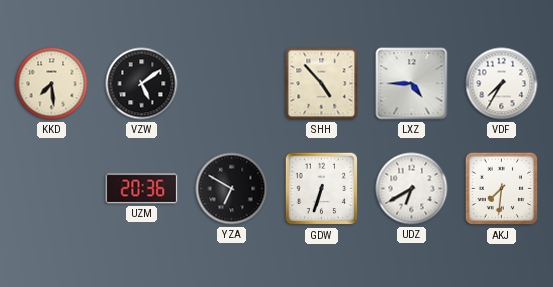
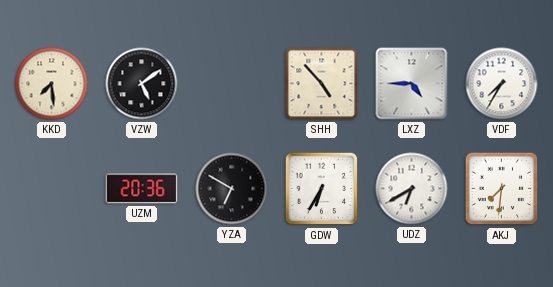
GDW: 6:33 -> 6:35
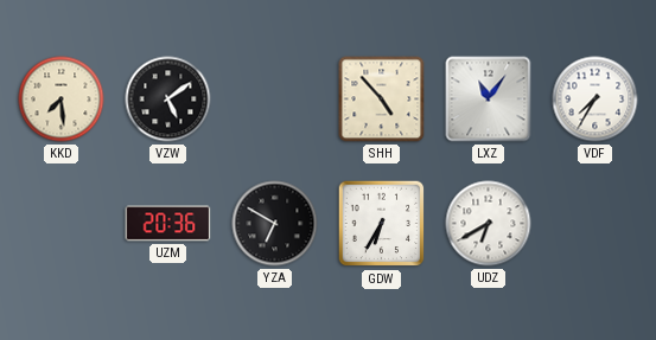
LXZ: 4:45 -> 11:06
AKJ: 7:31 -> none
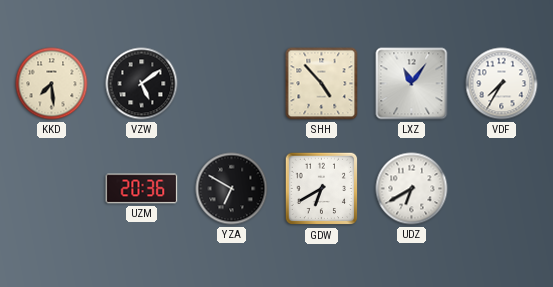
GDW: 6:35 -> 6:40
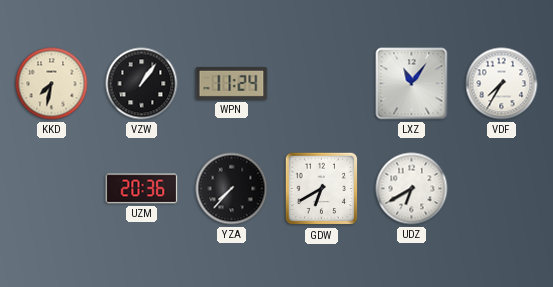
KKD: 7:29 -> 7:32
VZW: 5:09 -> 1:06
WPN: none -> 11:24
SHH: 4:53 -> none
YZA: 6:50 -> 7:37
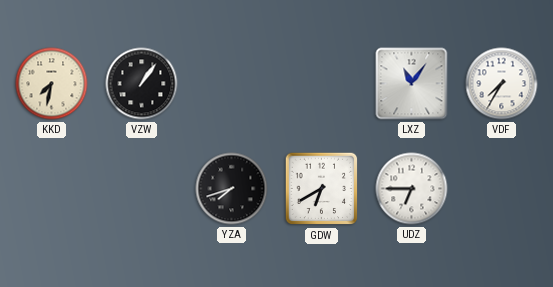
WPN: 11:24 -> none
UZM: 20:36 -> none
YZA: 7:37 -> 7:42
UDZ: 6:40 -> 6:45
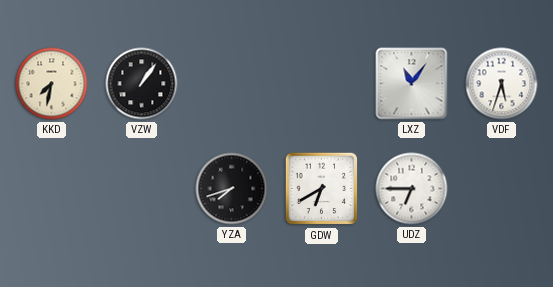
VDF: 7:35 -> 5:33
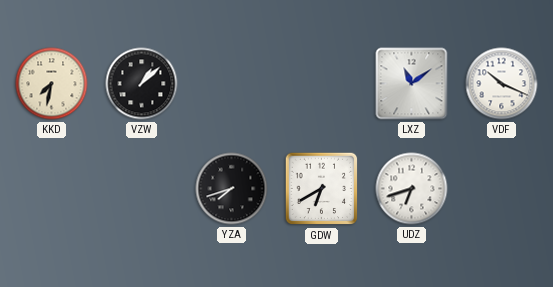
VZW: 1:06 -> 1:08
LXZ: 11:06 -> 11:09
VDF: 5:33 -> 10:19
UDZ: 6:45 -> 6:42
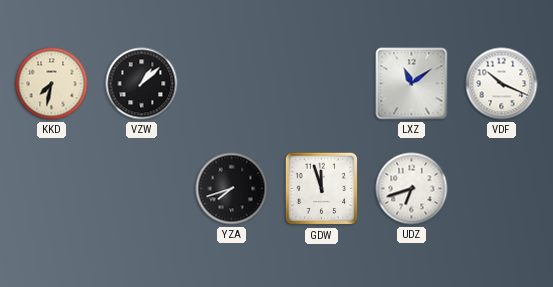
GDW: 6:40 -> 11:57
